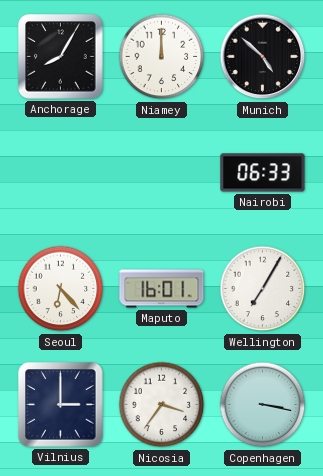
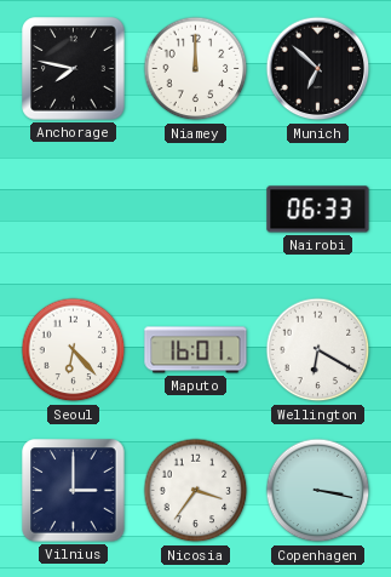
Anchorage: 8:05 -> 7:47
Munich: 4:52 -> 6:52
Wellington: 7:05 -> 6:20
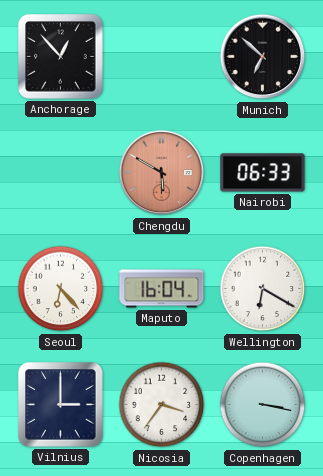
Anchorage: 7:47 -> 12:53
Niamey: 12:00 -> none
Chengdu: none -> 5:50
Maputo: 16:01 -> 16:04
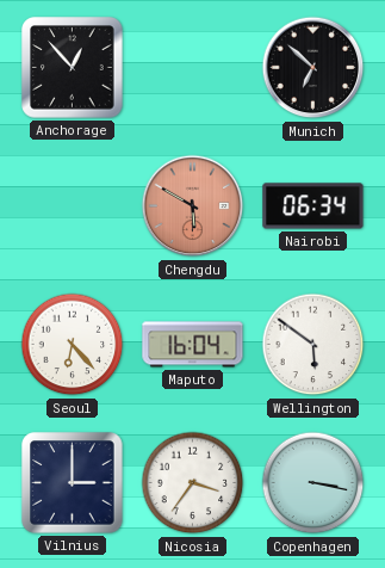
Nairobi: 06:33 -> 06:34
Wellington: 6:20 -> 5:51
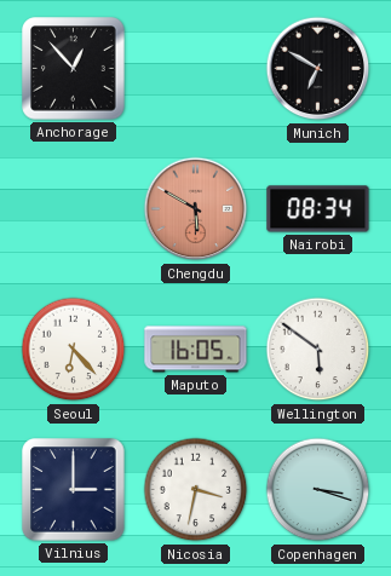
Munich: 6:52 -> 6:50
Nairobi: 06:34 -> 08:34
Maputo: 16:04 -> 16:05
Nicosia: 3:36 -> 3:32
Copenhagen: 3:17 -> 3:18
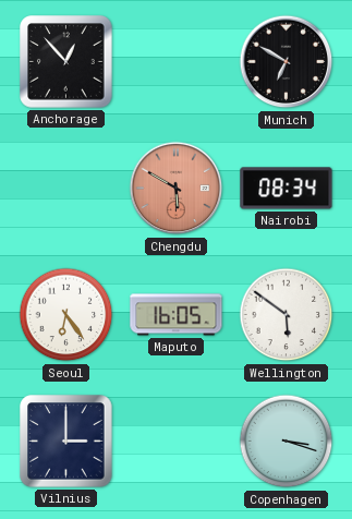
Seoul: 6:23 -> 6:24
Nicosia: 3:32 -> none
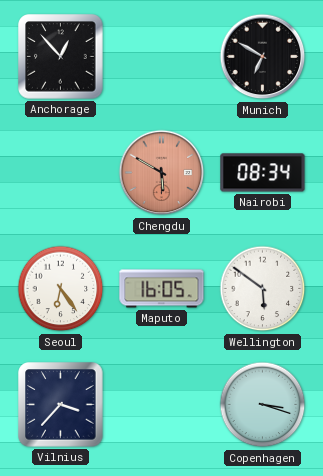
Vilnius: 3:00 -> 3:37
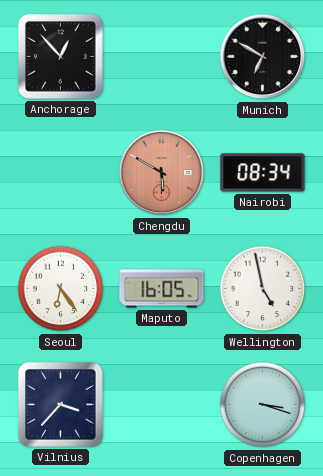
Wellington: 5:51 -> 4:58
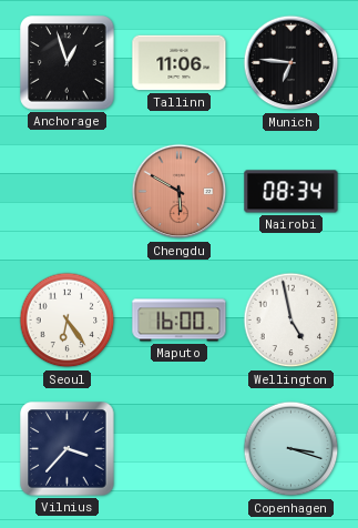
Anchorage: 12:53 -> 12:57
Tallinn: none -> 11:06
Munich: 6:50 -> 6:46
Maputo: 16:05 -> 16:00
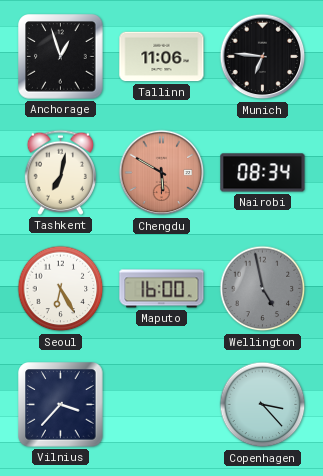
Tashkent: none -> 7:02
Seoul: 6:24 -> 6:25
Wellington dial: white -> grey
Copenhagen: 3:18 -> 3:23
